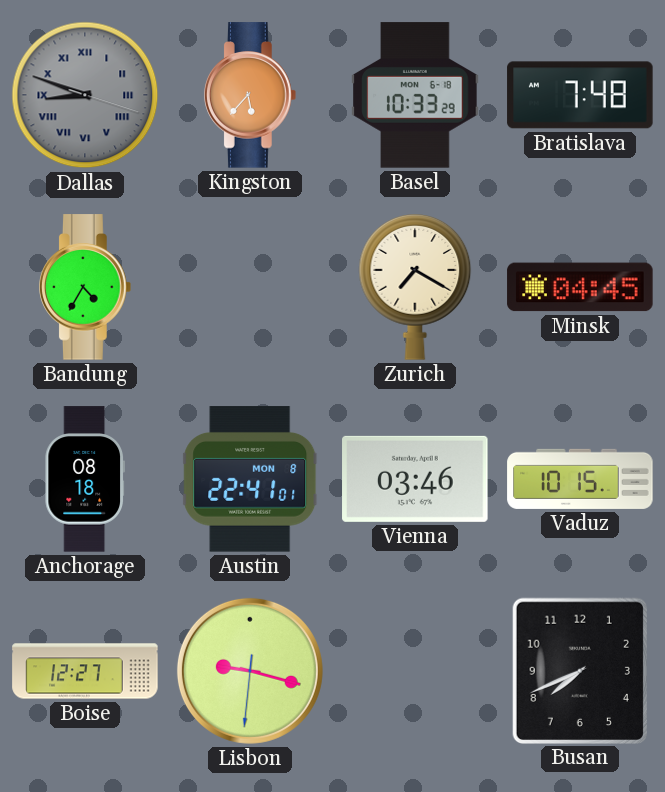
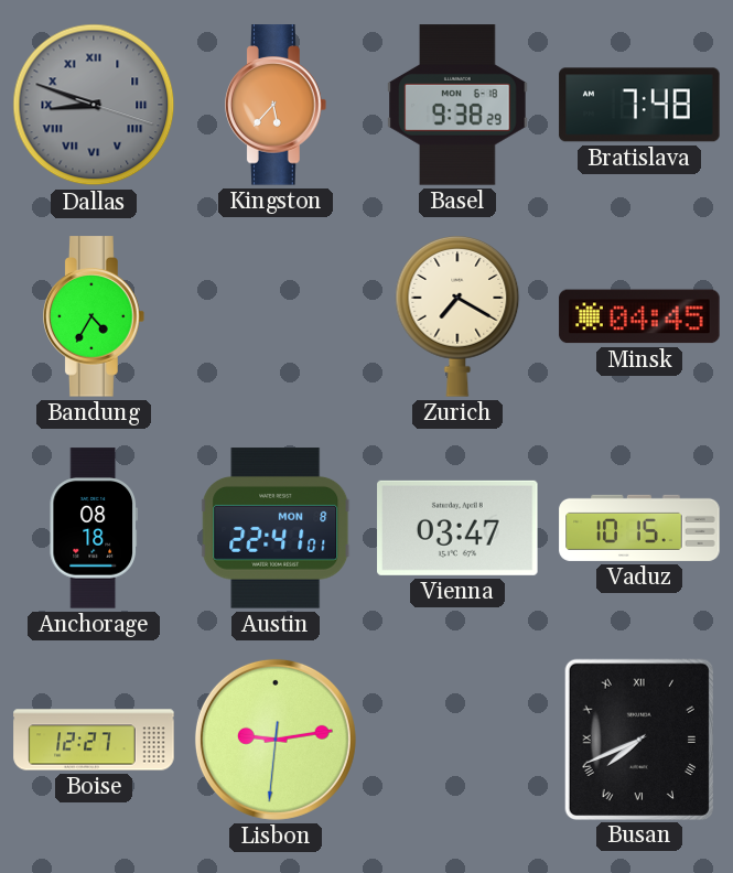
Basel: 10:33 -> 9:38
Vienna: 03:46 -> 03:47
Lisbon: 9:17 -> 9:13
Busan numerals: Arabic -> Roman
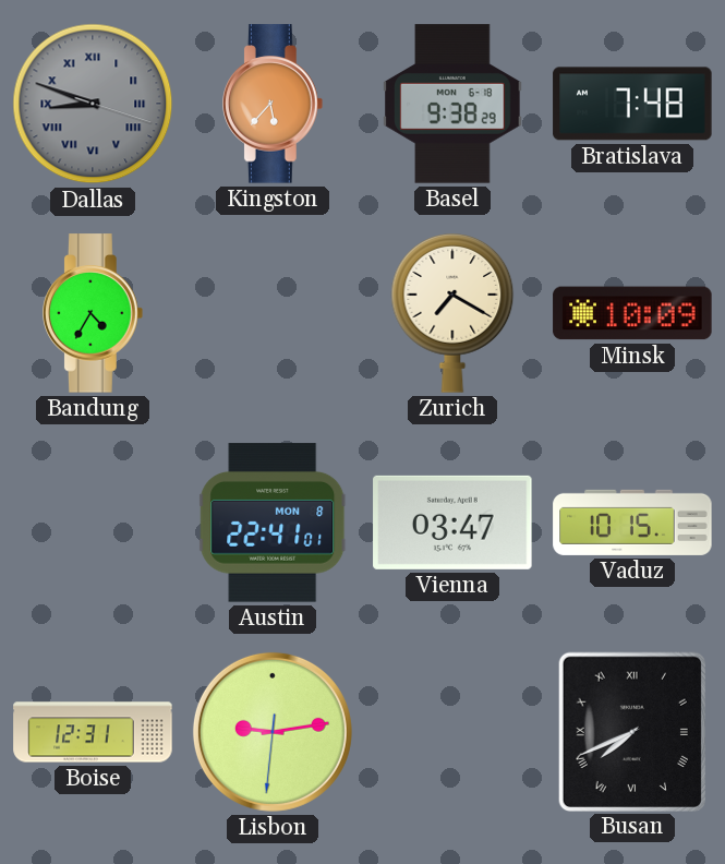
Minsk: 04:45 -> 10:09
Anchorage: 08:18 -> none
Boise: 12:27 -> 12:31
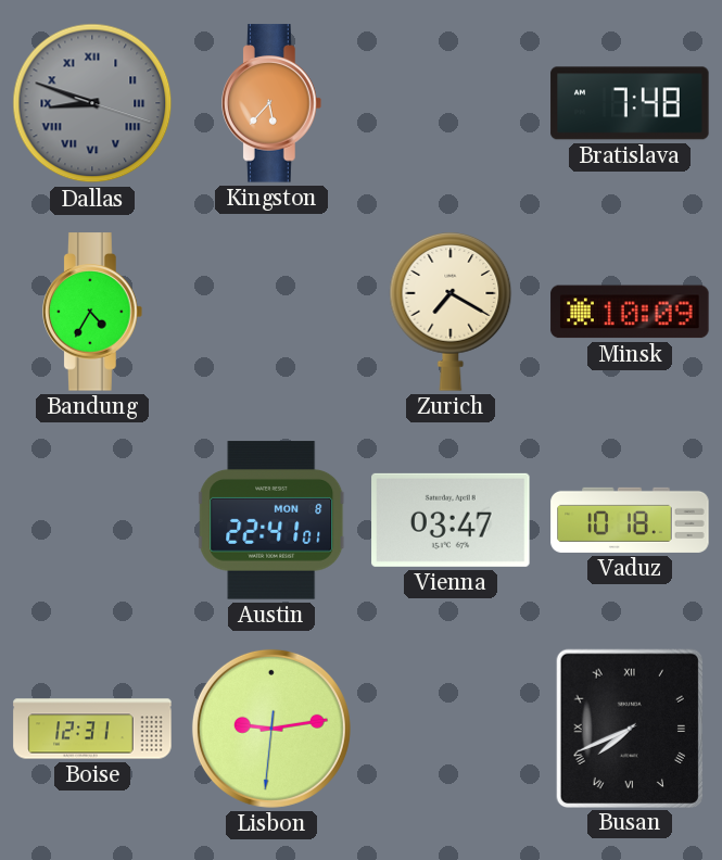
Basel: 9:38 -> none
Vaduz: 10:15 -> 10:18
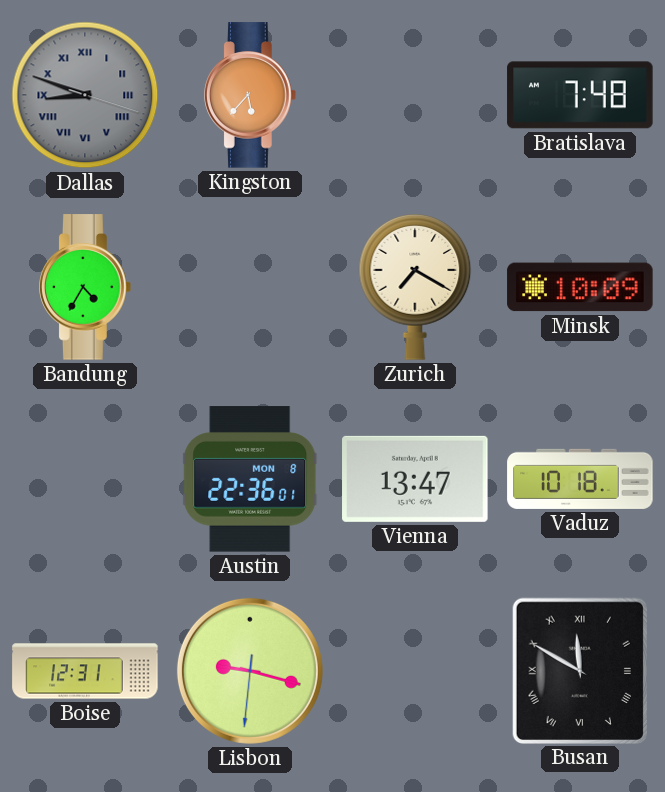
Austin: 22:41 -> 22:36
Vienna: 03:47 -> 13:47
Lisbon: 9:13 -> 9:17
Busan: 7:41 -> 11:50
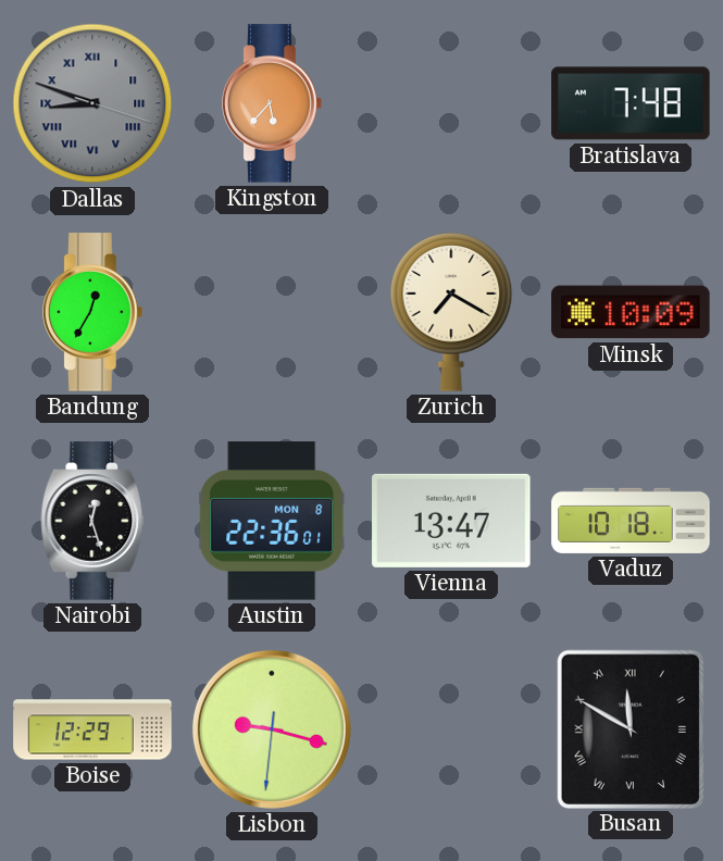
Bandung: 4:35 -> 12:35
Nairobi: none -> 12:27
Boise: 12:31 -> 12:29
